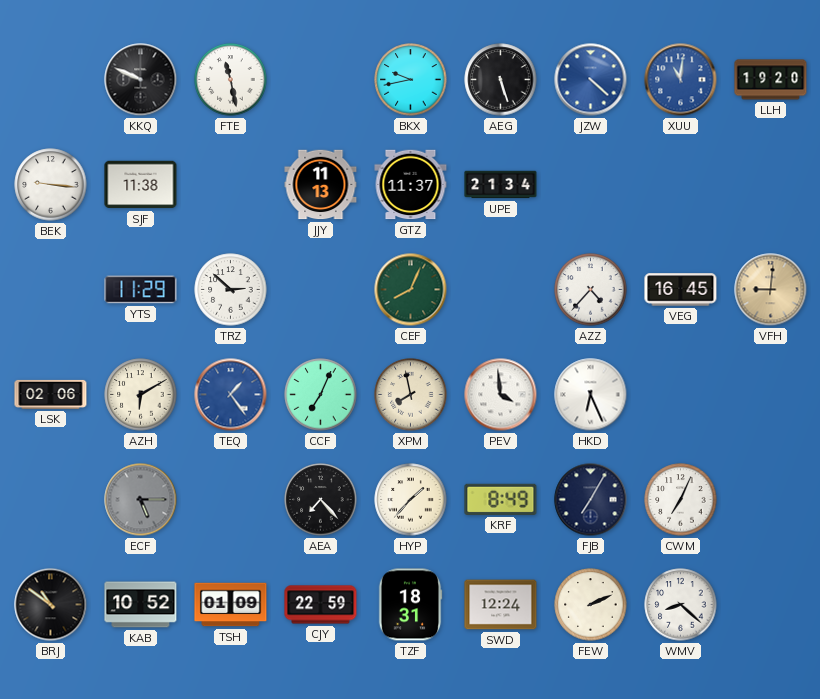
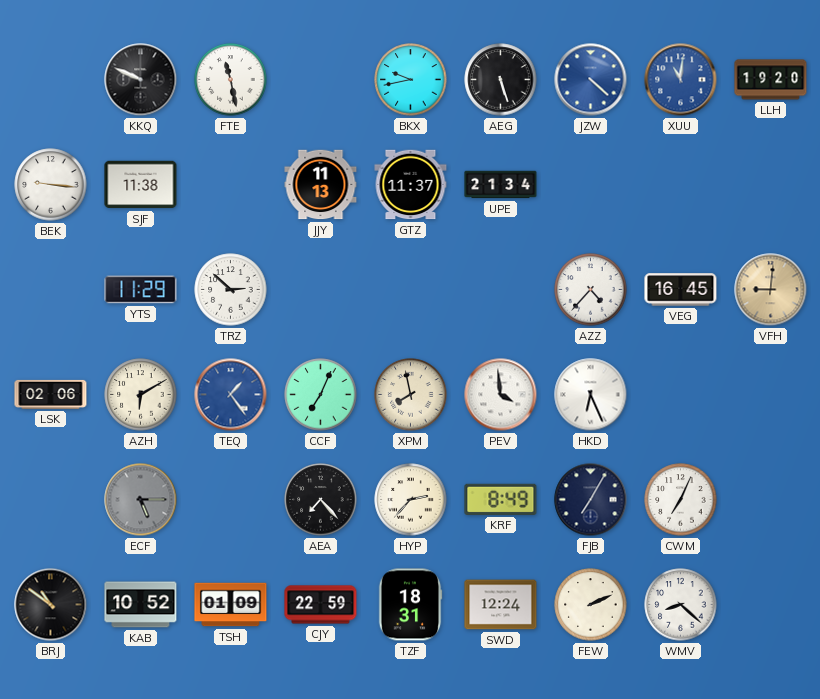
CEF: 8:04 -> none
HYP: 1:37 -> 2:37
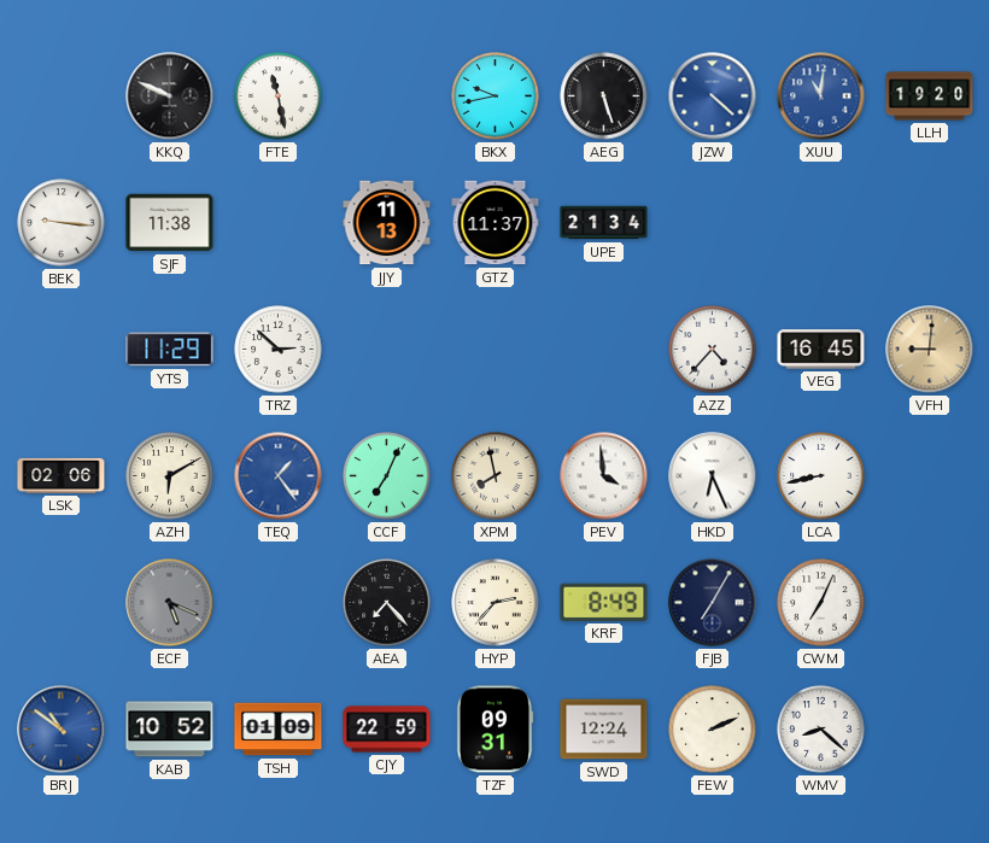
LCA: none -> 8:43
ECF: 5:15 -> 5:19
BRJ dial: black -> blue
TZF: 18:31 -> 09:31
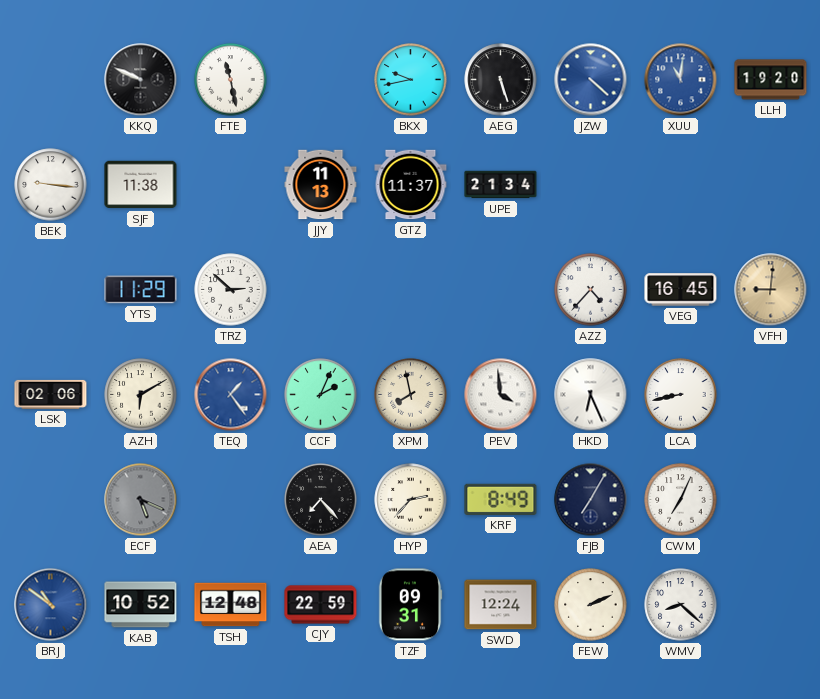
CCF: 7:04 -> 2:04
TSH: 01:09 -> 12:48
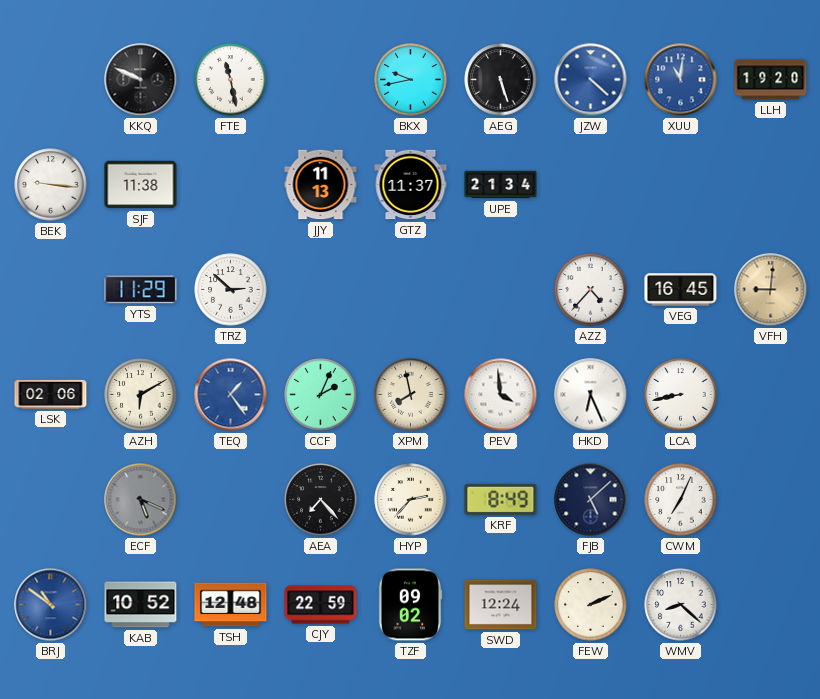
FJB: 7:05 -> 5:08
TZF: 09:31 -> 09:02
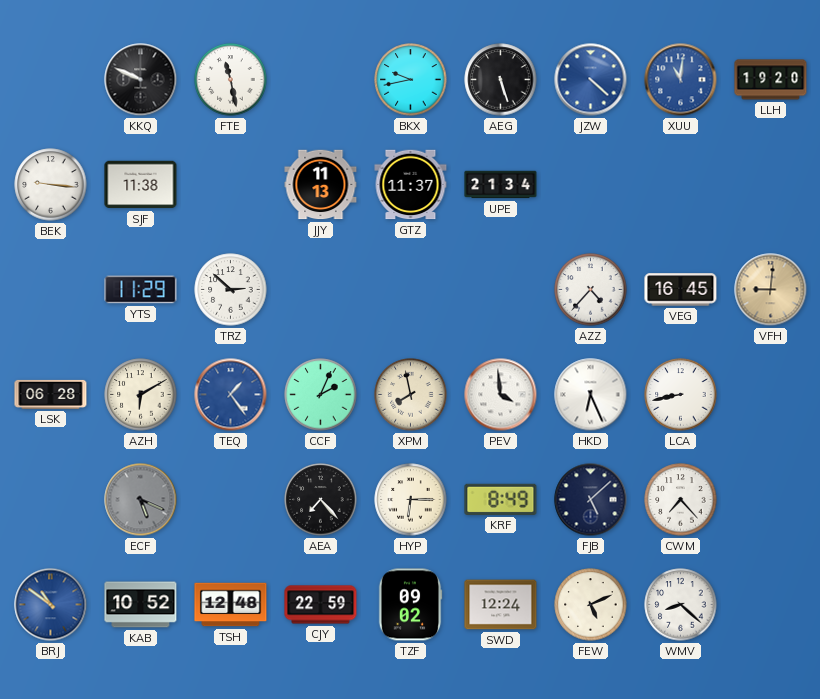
LSK: 02:06 -> 06:28
HYP: 2:37 -> 6:15
CWM: 7:04 -> 7:23
FEW: 2:11 -> 5:11
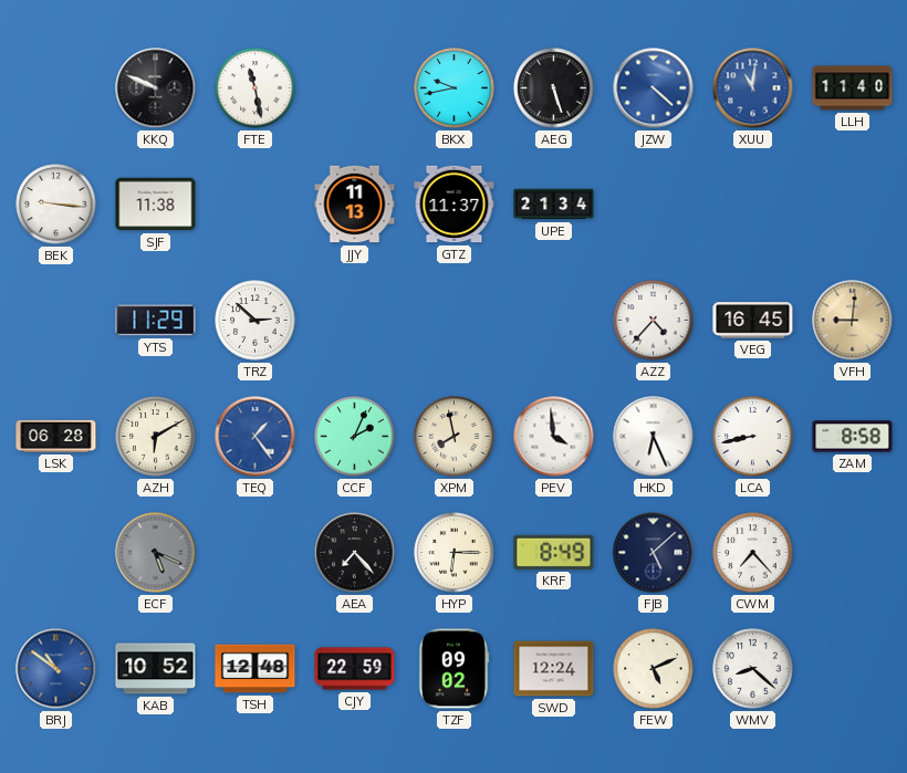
LLH: 19:20 -> 11:40
ZAM: none -> 8:58
